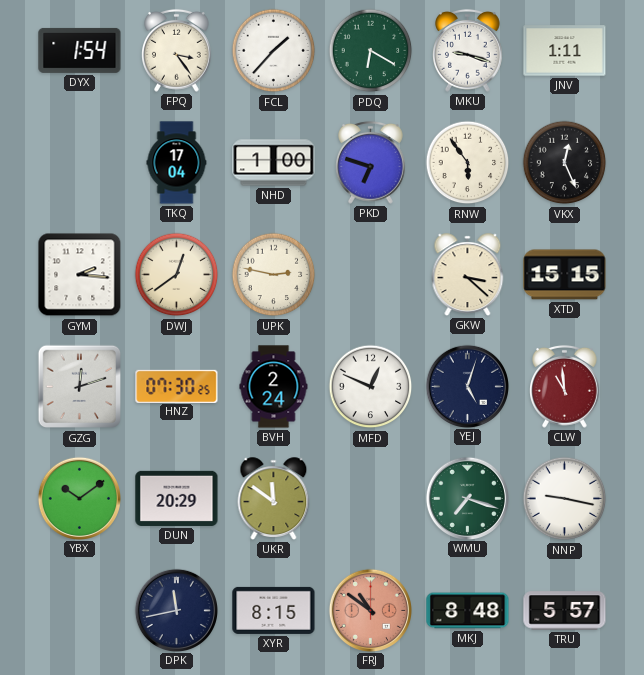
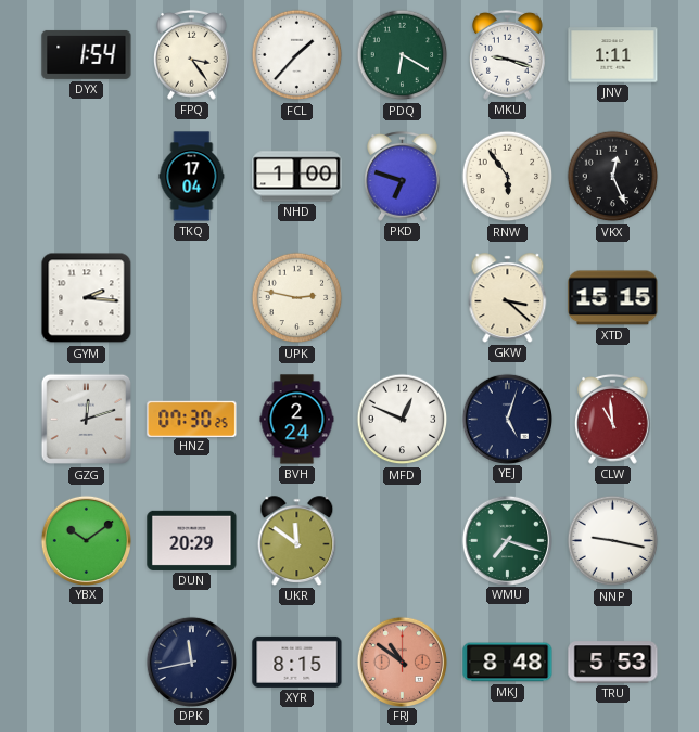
DWJ: 12:39 -> none
TRU: 5:57 -> 5:53
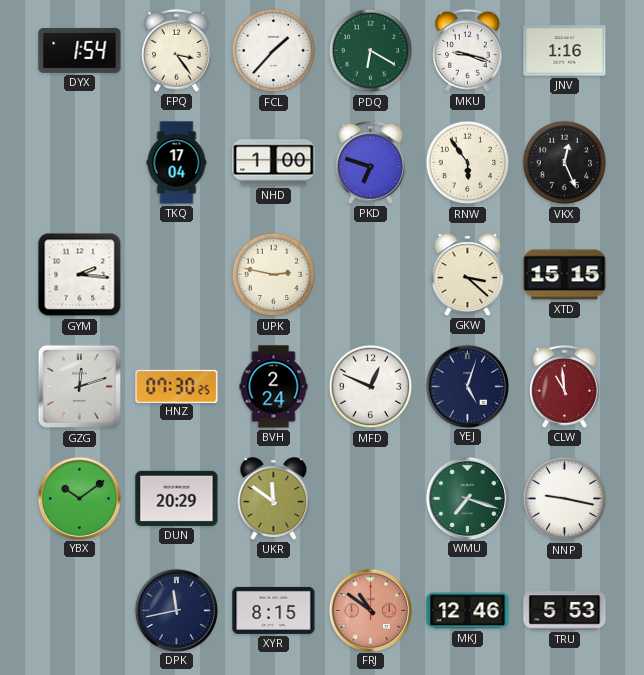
JNV: 1:11 -> 1:16
MKJ: 8:48 -> 12:46
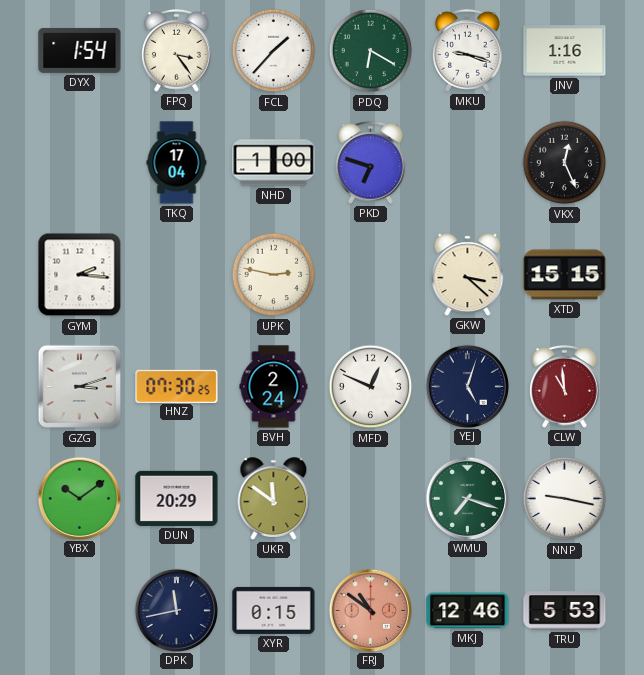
RNW: 5:54 -> none
GZG: 12:12 -> 3:12
XYR: 8:15 -> 0:15
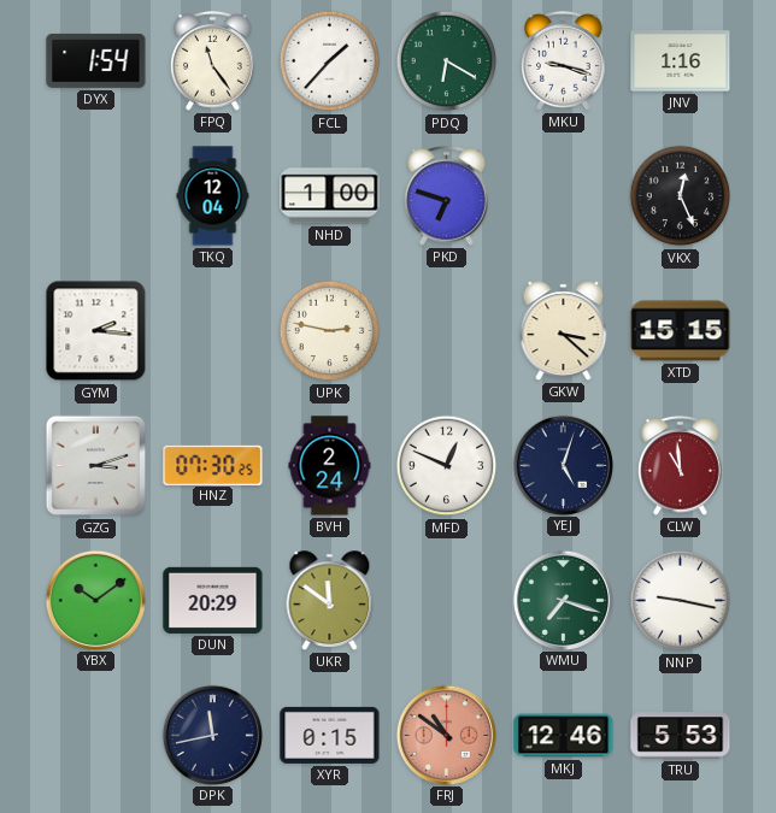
FPQ: 3:24 -> 11:24
TKQ: 17:04 -> 12:04
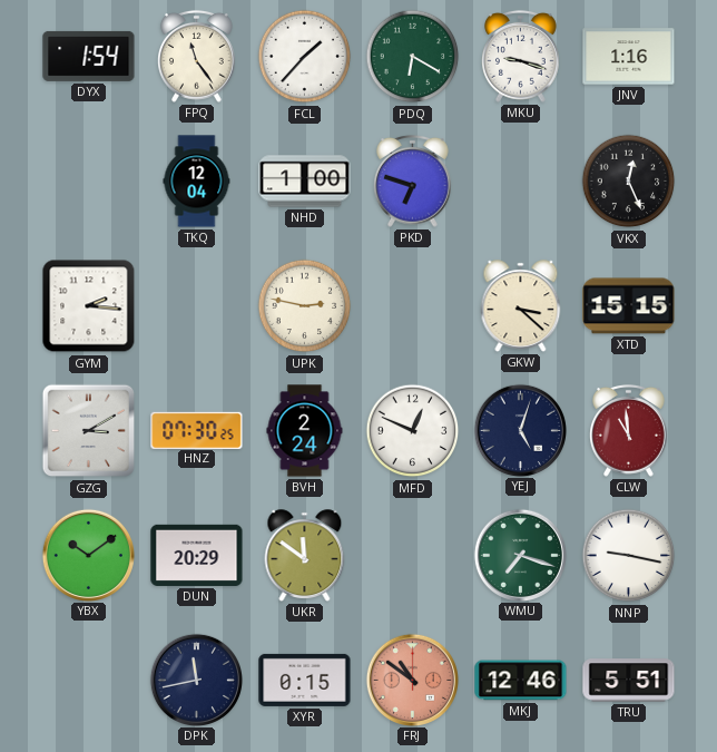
GZG: 3:12 -> 3:10
TRU: 5:53 -> 5:51
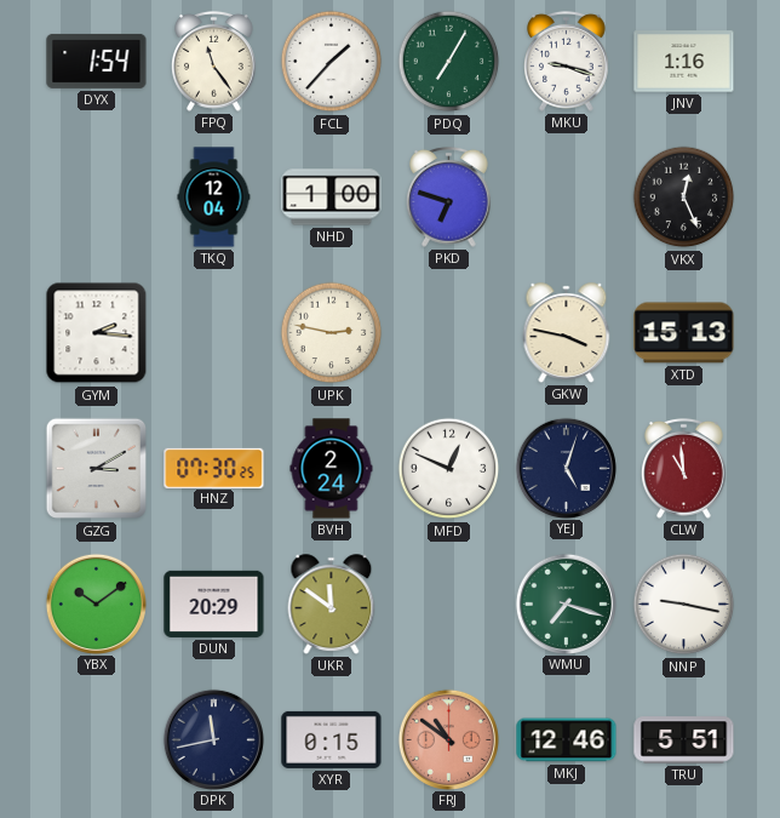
PDQ: 6:20 -> 7:05
GKW: 3:22 -> 3:47
XTD: 15:15 -> 15:13
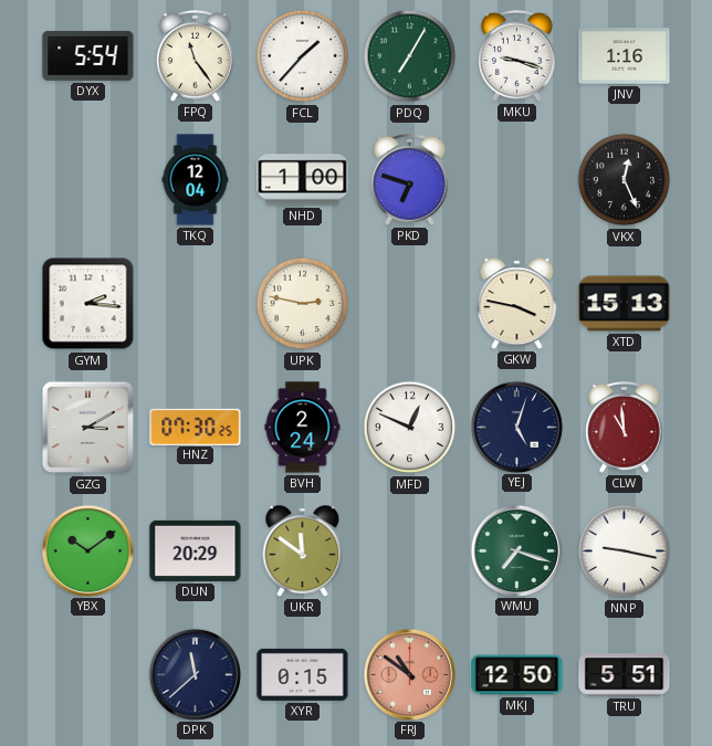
DYX: 1:54 -> 5:54
DPK: 11:43 -> 11:38
MKJ: 12:46 -> 12:50
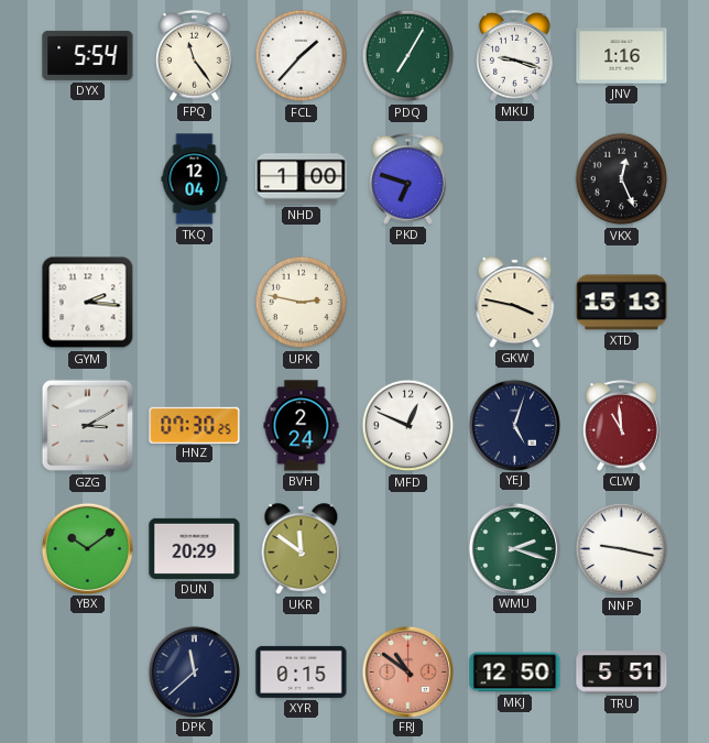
WMU: 7:18 -> 2:18
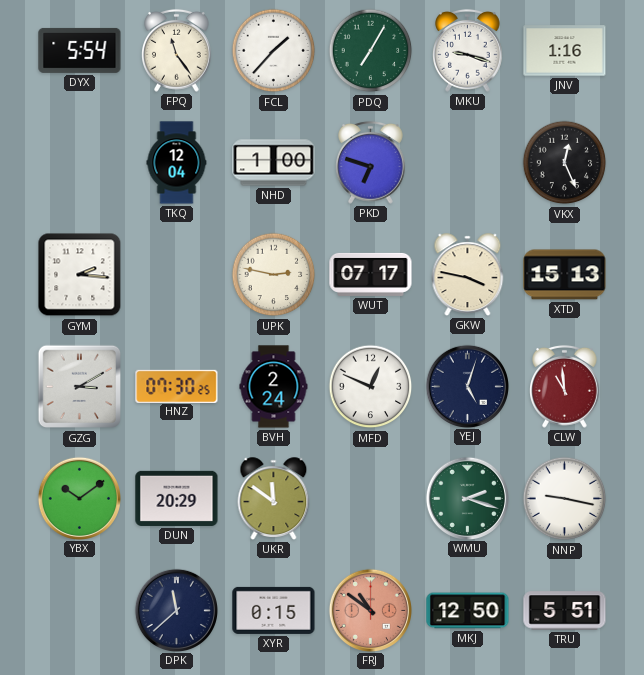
WUT: none -> 07:17
